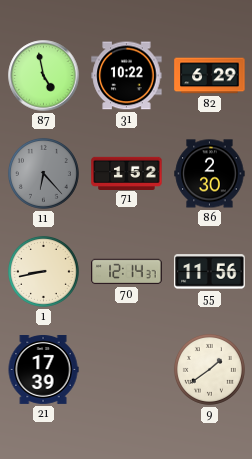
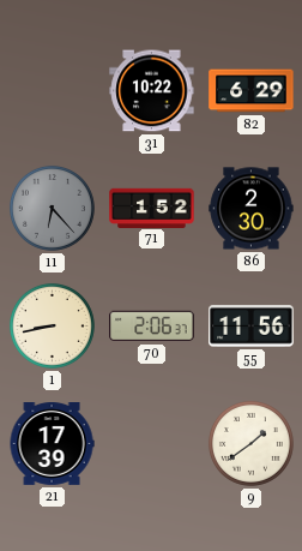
87: 4:58 -> none
70: 12:14 -> 2:06
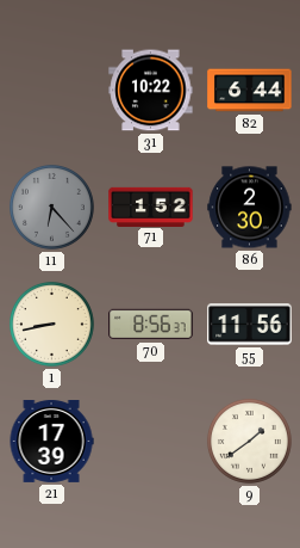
82: 6:29 -> 6:44
70: 2:06 -> 8:56
